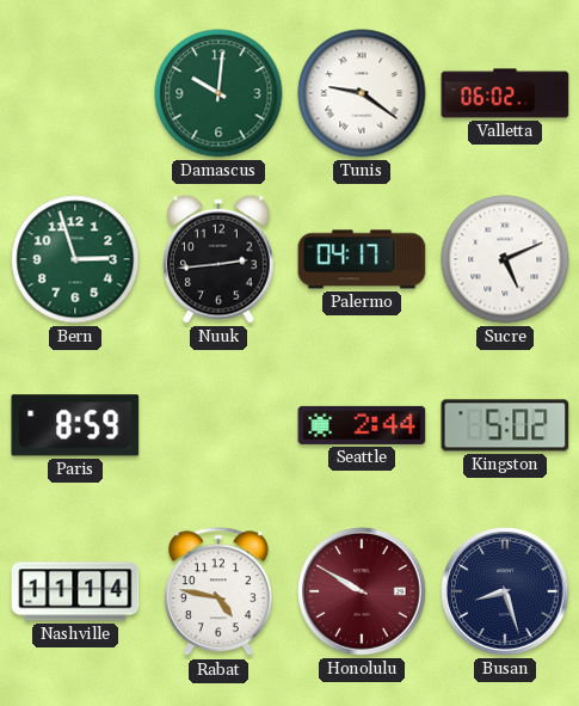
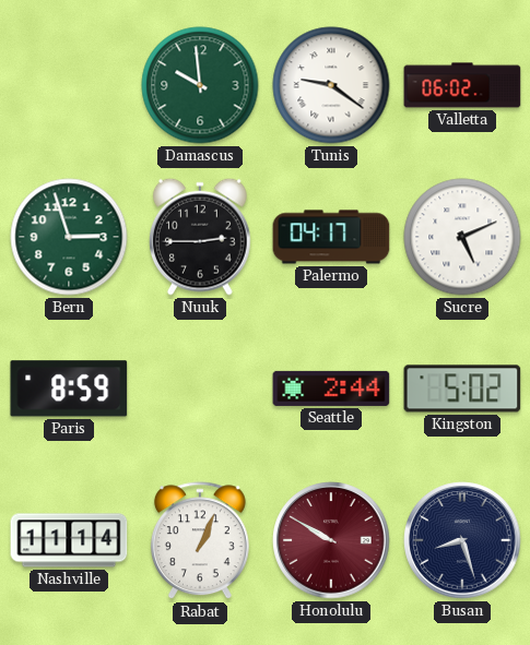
Damascus: 10:01 -> 9:59
Nuuk: 2:44 -> 2:45
Rabat: 4:47 -> 1:04
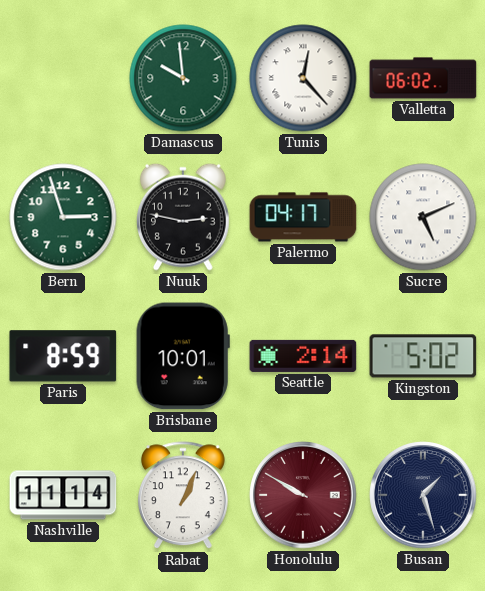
Tunis: 9:21 -> 12:23
Nuuk: 2:45 -> 2:47
Brisbane: none -> 10:01
Seattle: 2:44 -> 2:14
Busan: 8:27 -> 1:27
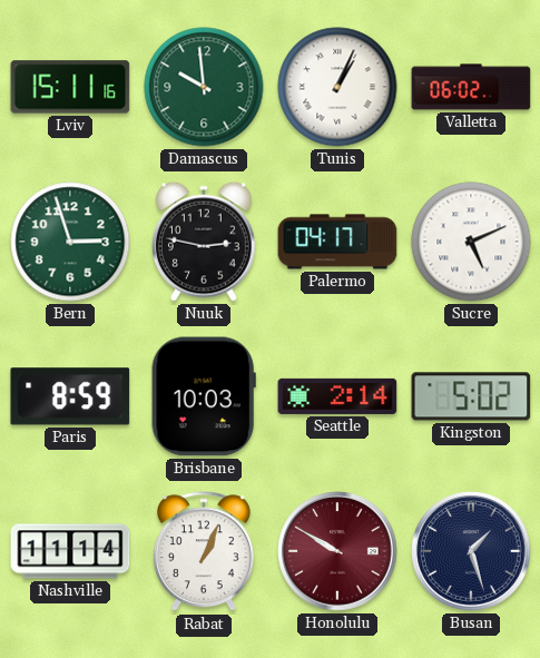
Lviv: none -> 15:11
Tunis: 12:23 -> 1:04
Brisbane: 10:01 -> 10:03
